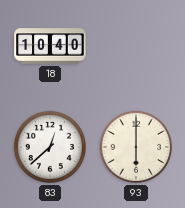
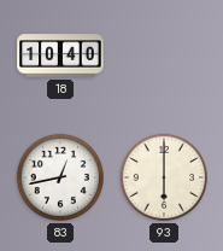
83: 12:38 -> 12:43
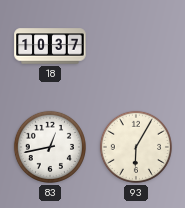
18: 10:40 -> 10:37
93: 6:00 -> 6:05
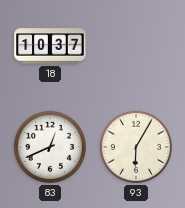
83: 12:43 -> 12:41
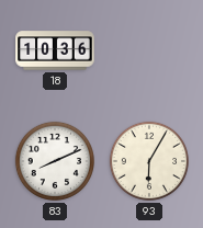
18: 10:37 -> 10:36
83: 12:41 -> 8:11
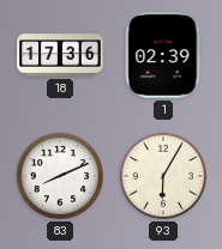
18: 10:36 -> 17:36
1: none -> 02:39
